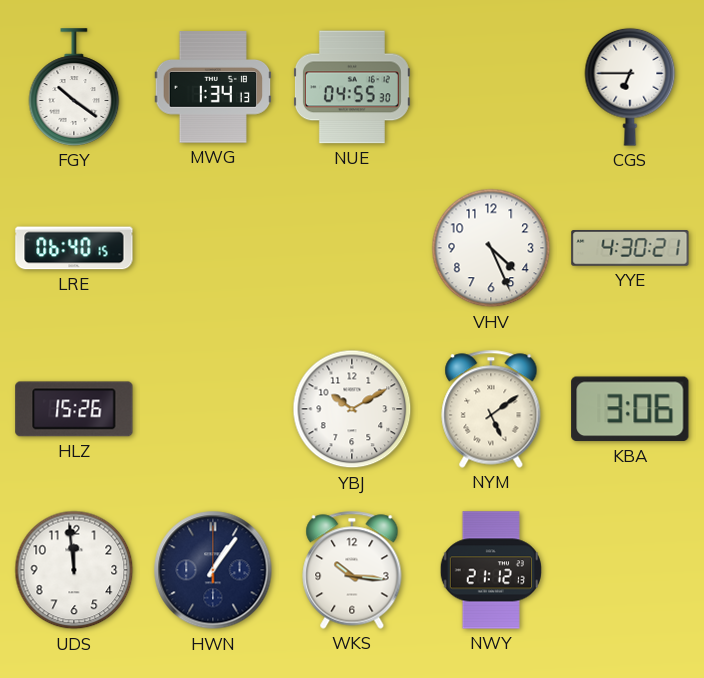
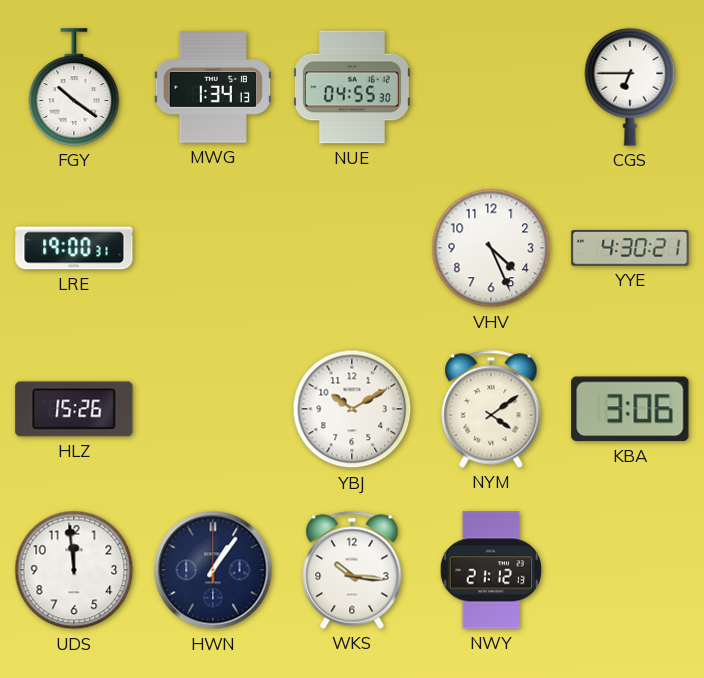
LRE: 06:40 -> 19:00
NYM: 5:09 -> 4:09
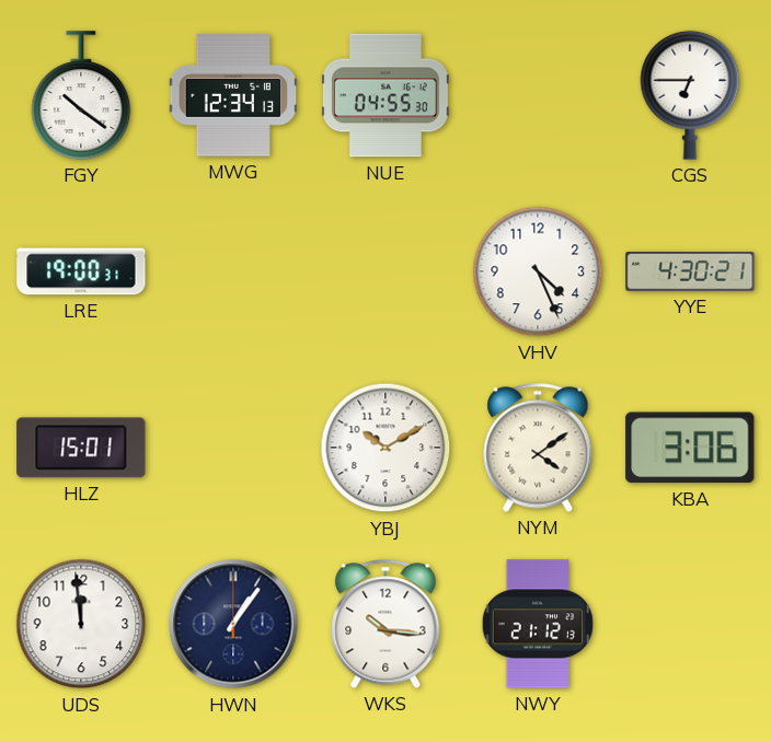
MWG: 1:34 -> 12:34
HLZ: 15:26 -> 15:01
